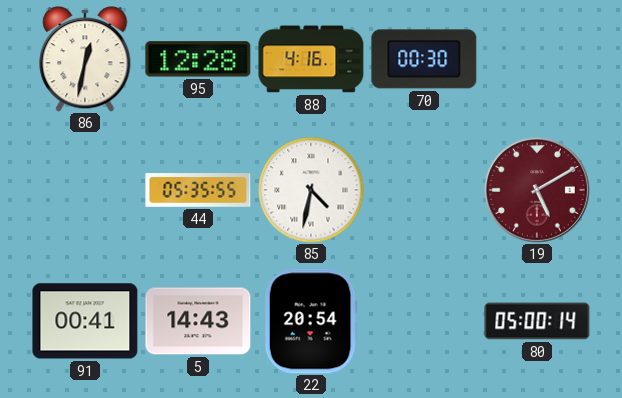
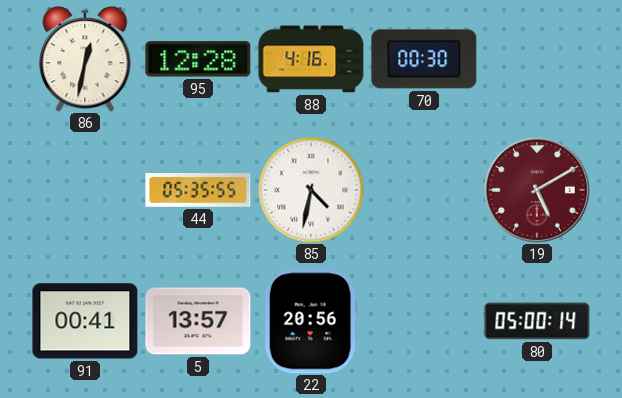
5: 14:43 -> 13:57
22: 20:54 -> 20:56
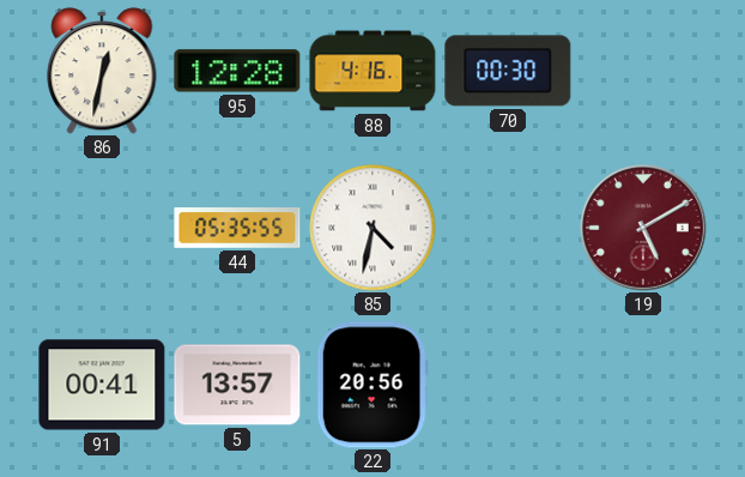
80: 05:00 -> none
